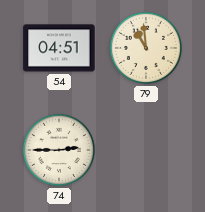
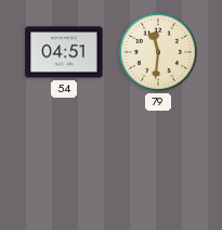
79: 10:59 -> 11:31
74: 2:45 -> none
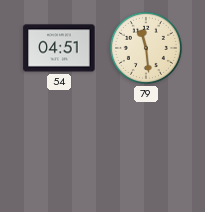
79: 11:31 -> 11:29
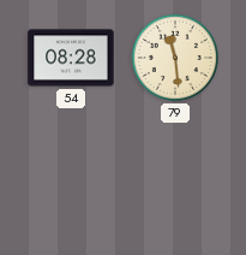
54: 04:51 -> 08:28
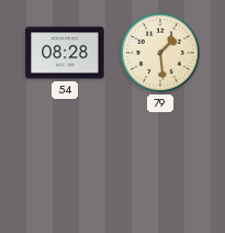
79: 11:29 -> 1:29
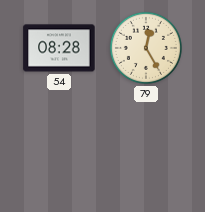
79: 1:29 -> 12:25
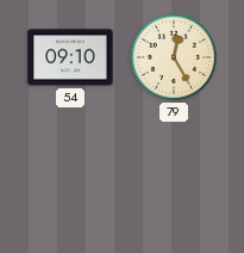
54: 08:28 -> 09:10
